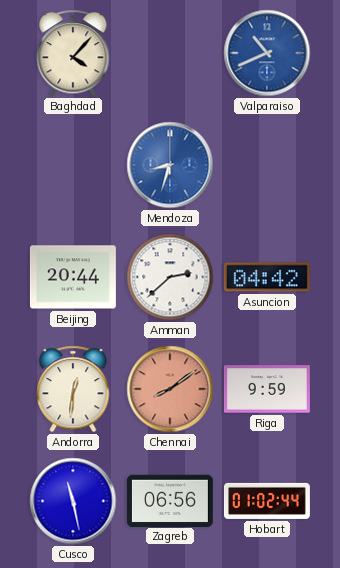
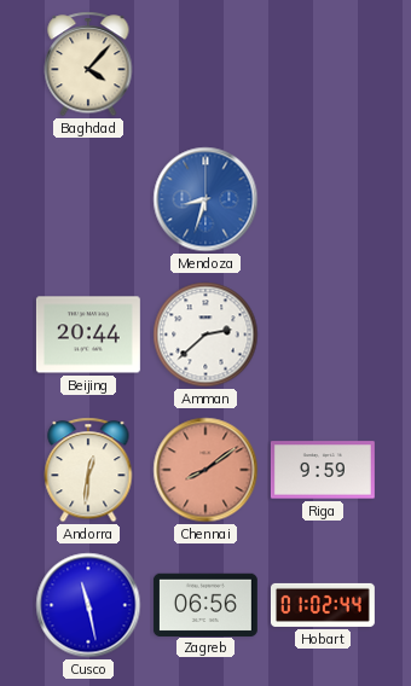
Valparaiso: 10:41 -> none
Asuncion: 04:42 -> none
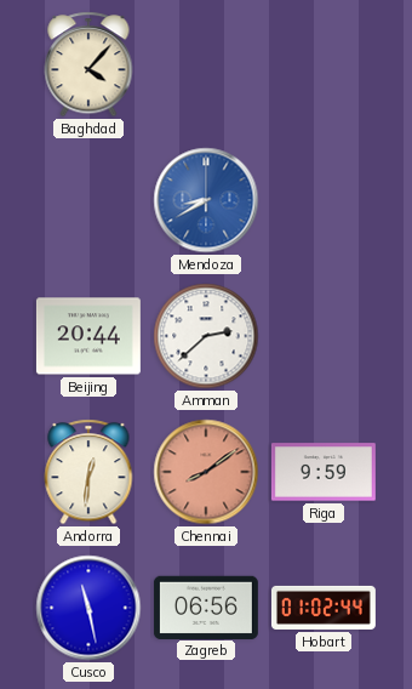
Mendoza: 8:33 -> 8:40
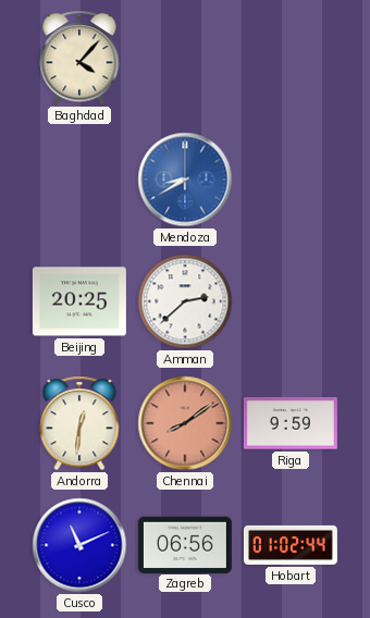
Beijing: 20:44 -> 20:25
Cusco: 11:28 -> 11:11
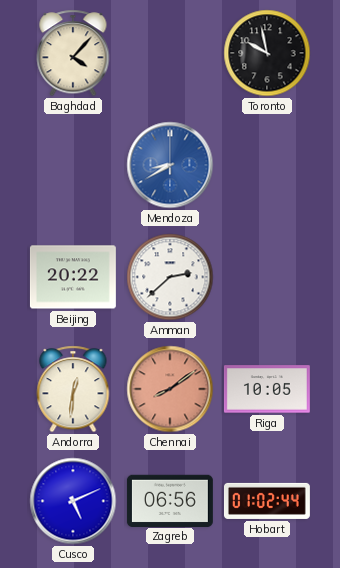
Toronto: none -> 9:58
Beijing: 20:25 -> 20:22
Riga: 9:59 -> 10:05
Cusco: 11:11 -> 5:11
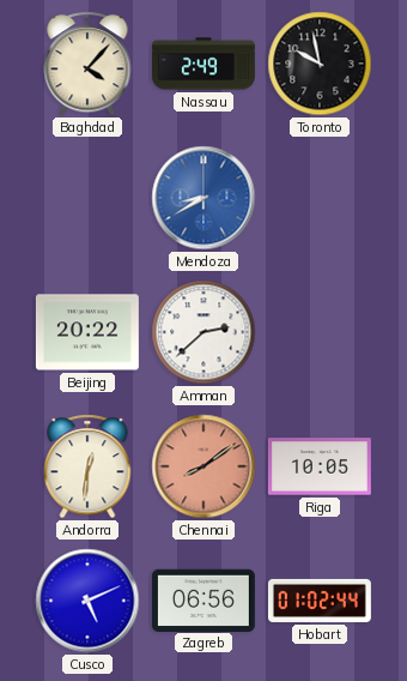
Nassau: none -> 2:49
